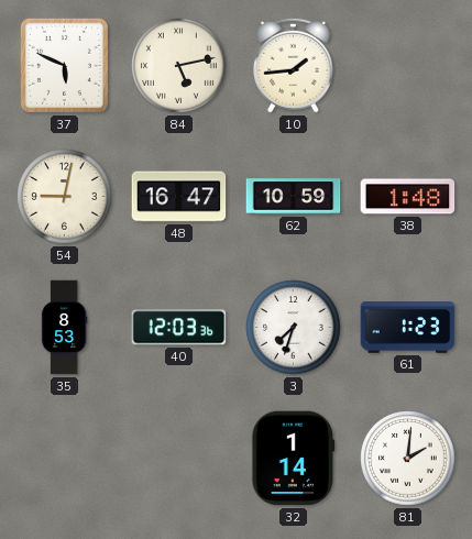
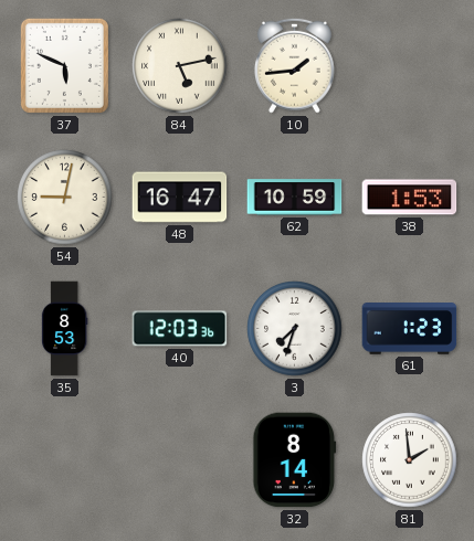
38: 1:48 -> 1:53
32: 1:14 -> 8:14
81: 2:01 -> 1:59
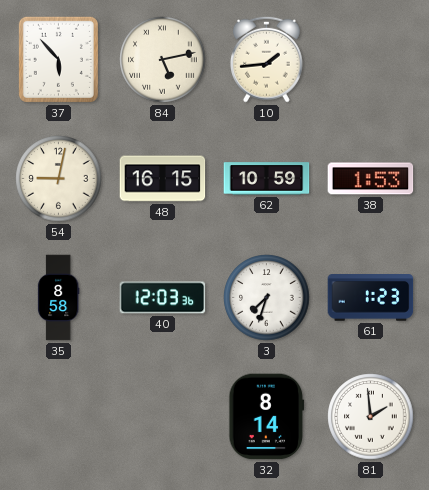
37: 5:49 -> 5:53
48: 16:47 -> 16:15
35: 8:53 -> 8:58
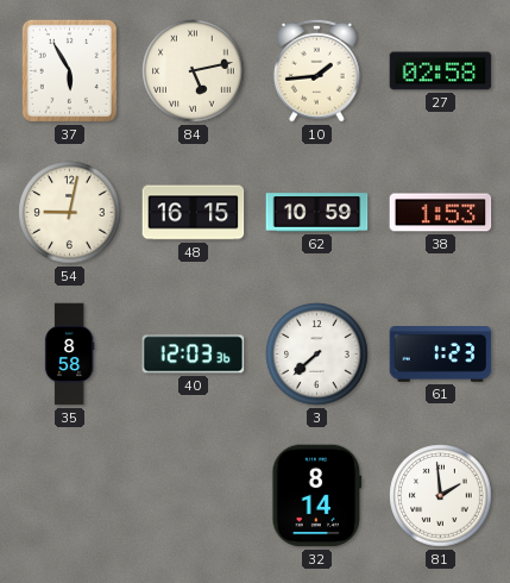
37: 5:53 -> 5:55
27: none -> 02:58
3: 7:33 -> 7:38
